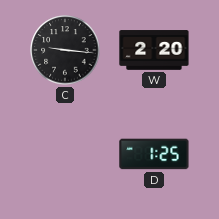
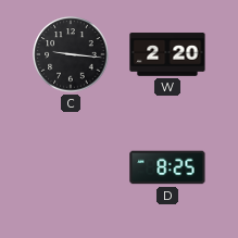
D: 1:25 -> 8:25
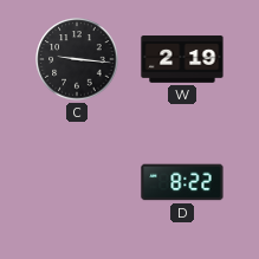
W: 2:20 -> 2:19
D: 8:25 -> 8:22
